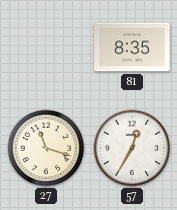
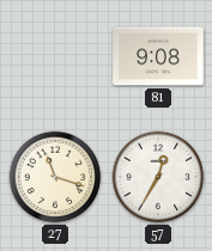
81: 8:35 -> 9:08
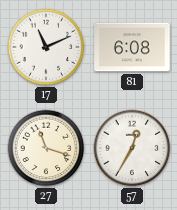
17: none -> 11:11
81: 9:08 -> 6:08
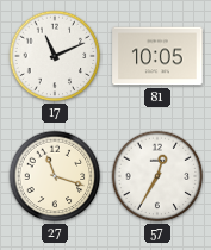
81: 6:08 -> 10:05
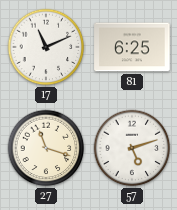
81: 10:05 -> 6:25
57: 12:35 -> 5:12
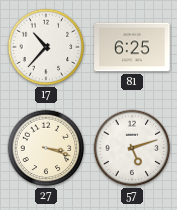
17: 11:11 -> 10:37
27: 11:18 -> 3:18
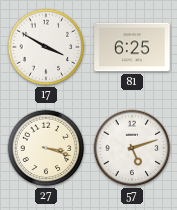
17: 10:37 -> 3:50
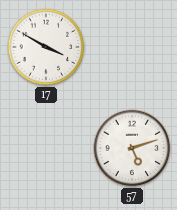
81: 6:25 -> none
27: 3:18 -> none
